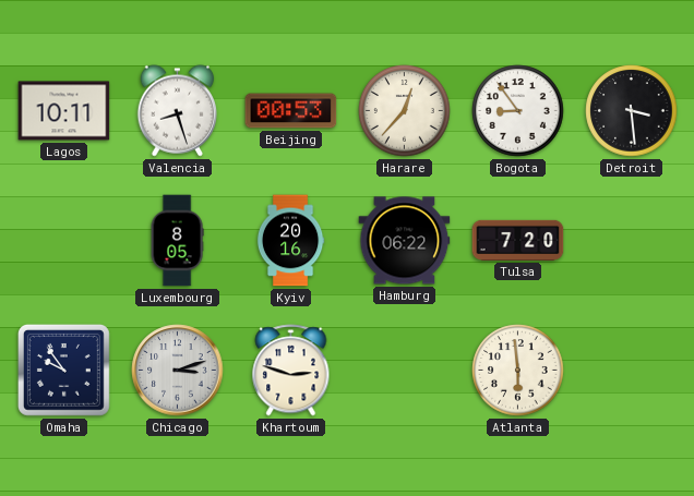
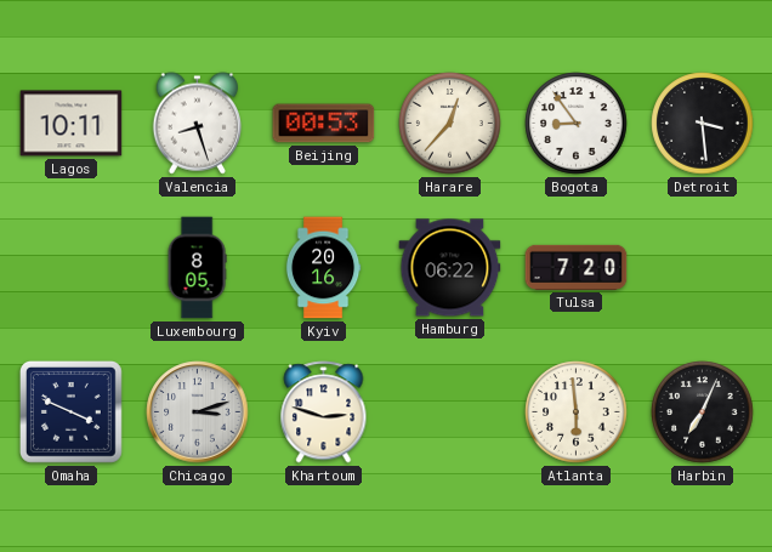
Omaha: 9:54 -> 3:49
Harbin: none -> 7:04
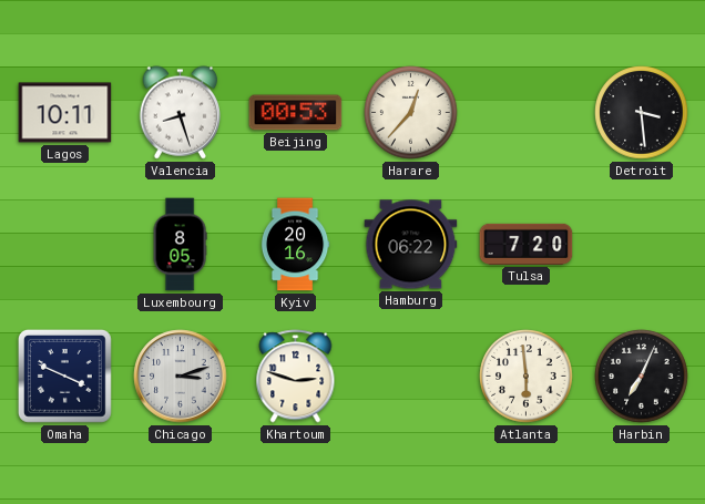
Bogota: 8:54 -> none
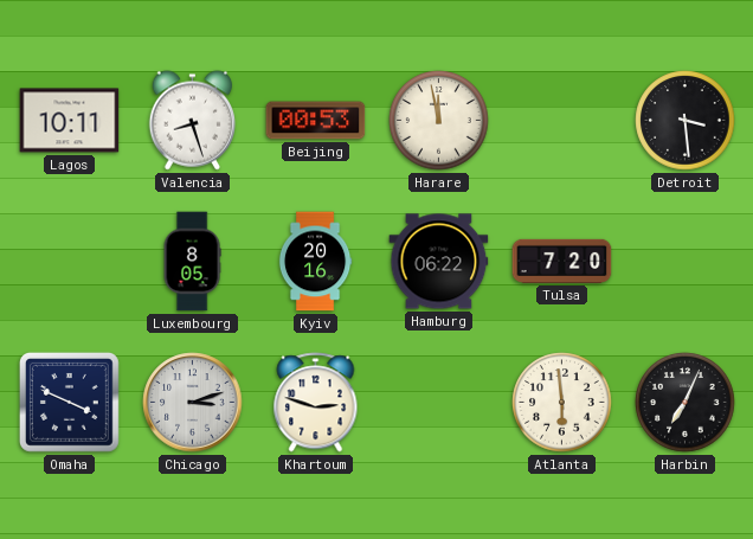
Harare: 12:37 -> 11:58
